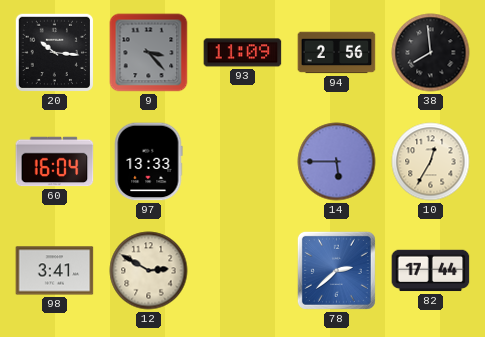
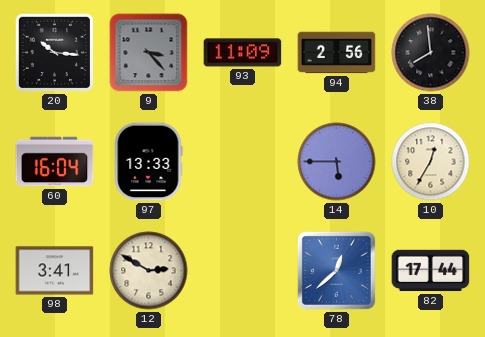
78: 2:38 -> 12:38
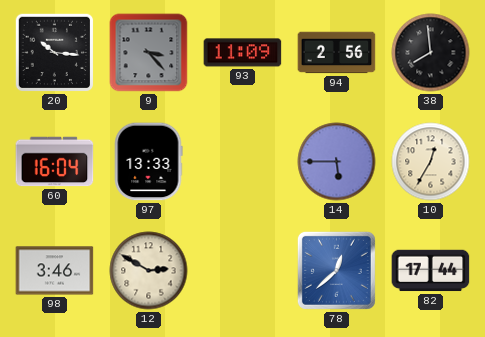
98: 3:41 -> 3:46
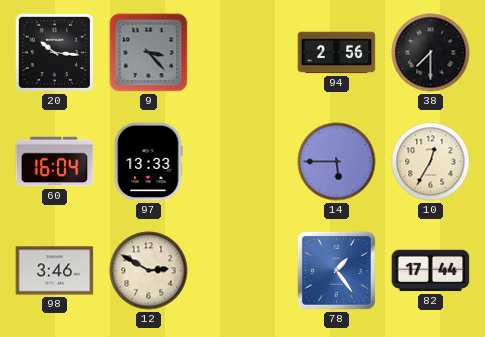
93: 11:09 -> none
38: 7:59 -> 7:30
78: 12:38 -> 1:24
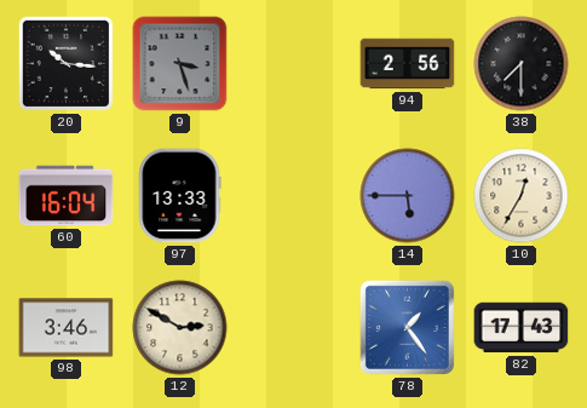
9: 3:23 -> 3:27
82: 17:44 -> 17:43
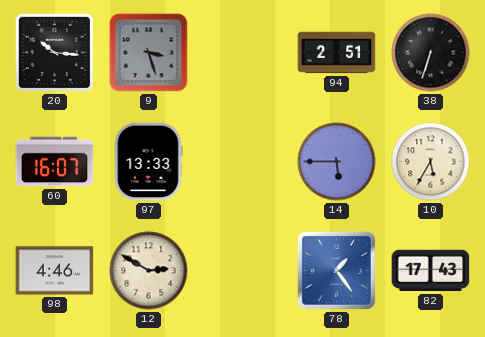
94: 2:56 -> 2:51
38: 7:30 -> 6:33
60: 16:04 -> 16:07
10: 12:35 -> 5:35
98: 3:46 -> 4:46
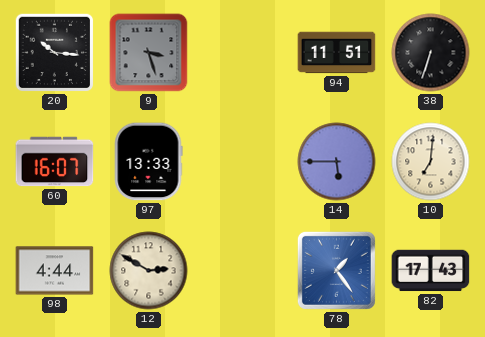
94: 2:51 -> 11:51
10: 5:35 -> 7:01
98: 4:46 -> 4:44
